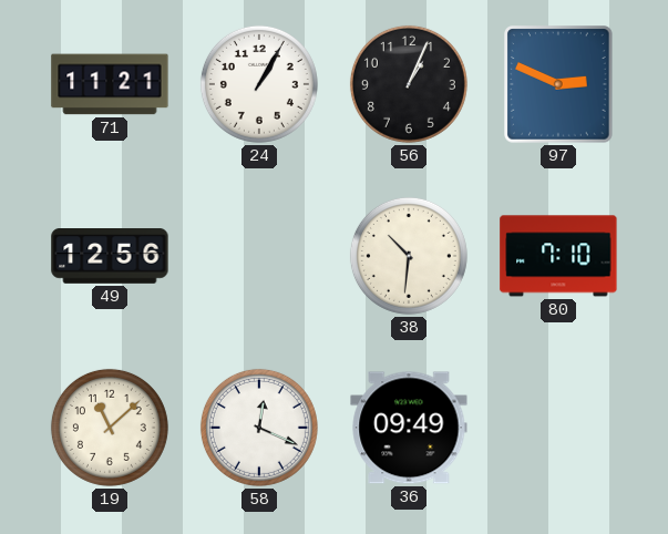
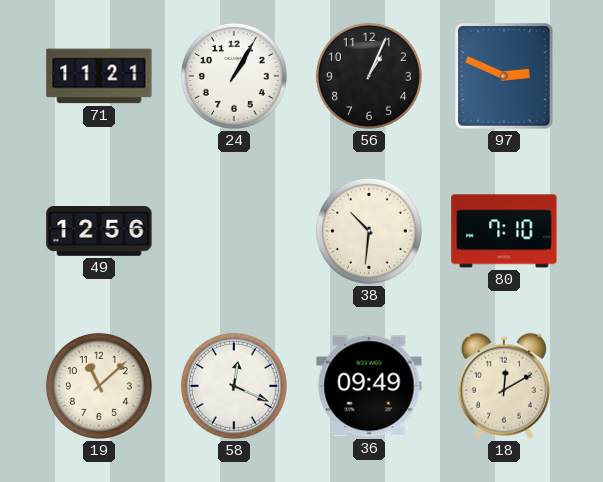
18: none -> 12:10
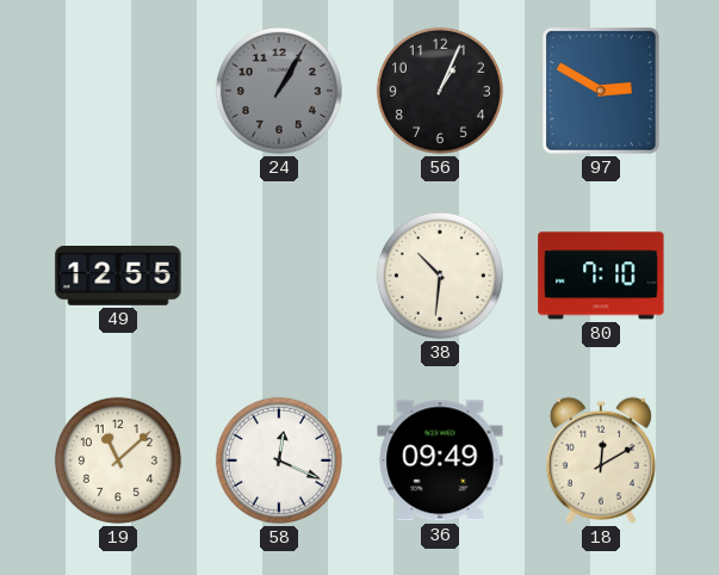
71: 11:21 -> none
24 dial: white -> grey
97: 2:49 -> 2:50
49: 12:56 -> 12:55
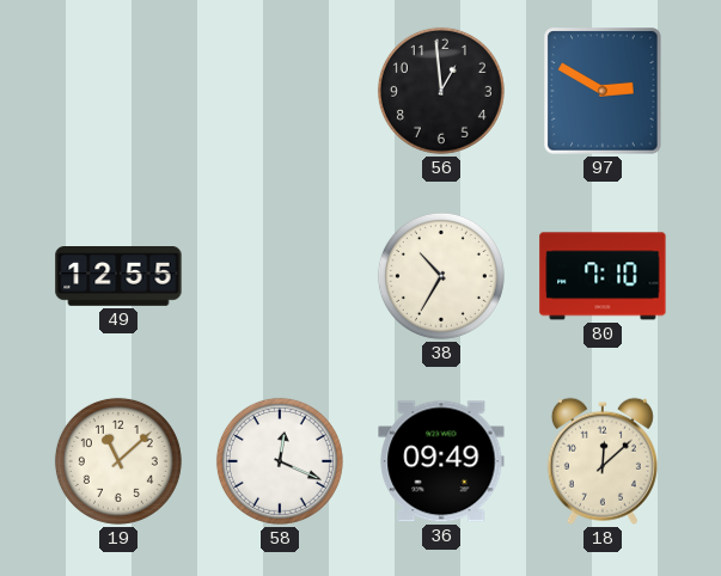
24: 1:05 -> none
56: 1:04 -> 12:59
38: 10:31 -> 10:35
18: 12:10 -> 12:08
